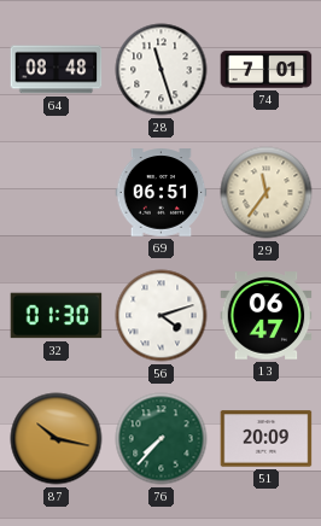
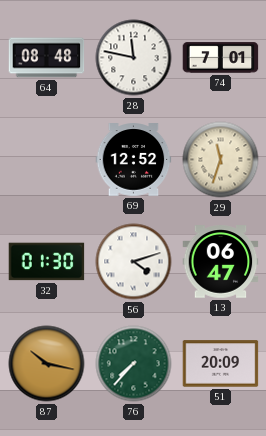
28: 11:27 -> 11:47
69: 06:51 -> 12:52
29: 11:36 -> 11:33
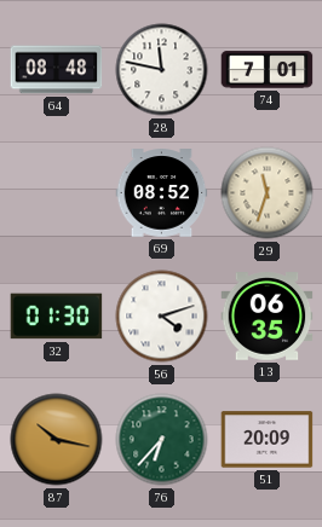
69: 12:52 -> 08:52
13: 06:47 -> 06:35
76: 7:37 -> 6:37
